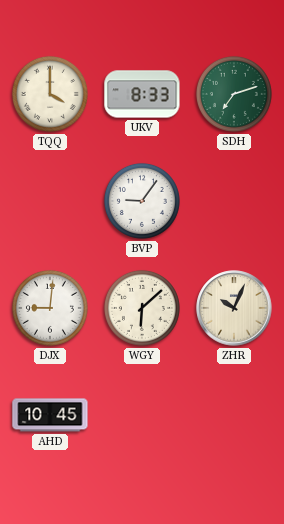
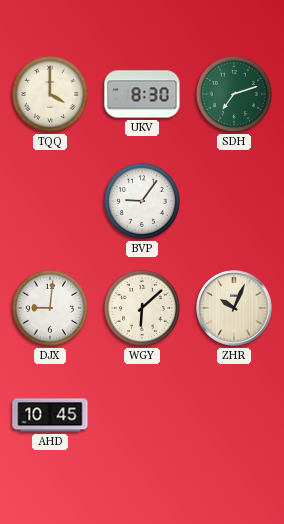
UKV: 8:33 -> 8:30
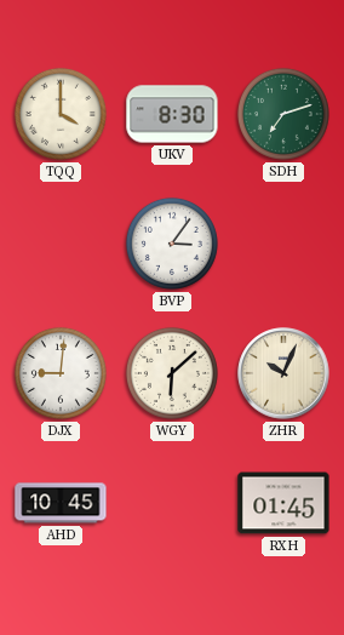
BVP: 9:06 -> 3:06
RXH: none -> 01:45
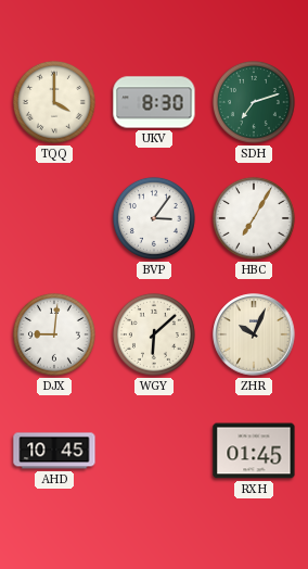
HBC: none -> 7:05
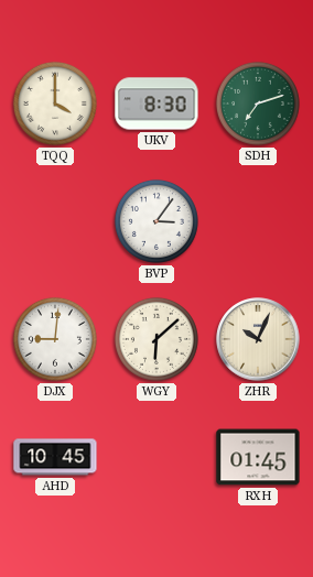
HBC: 7:05 -> none
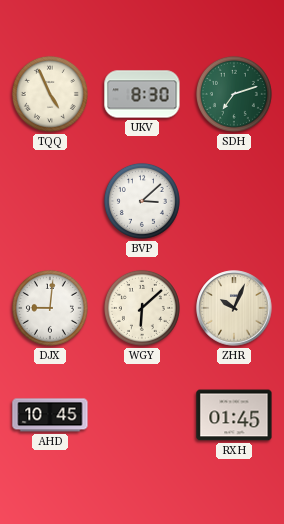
TQQ: 4:00 -> 4:56
BVP: 3:06 -> 3:08
